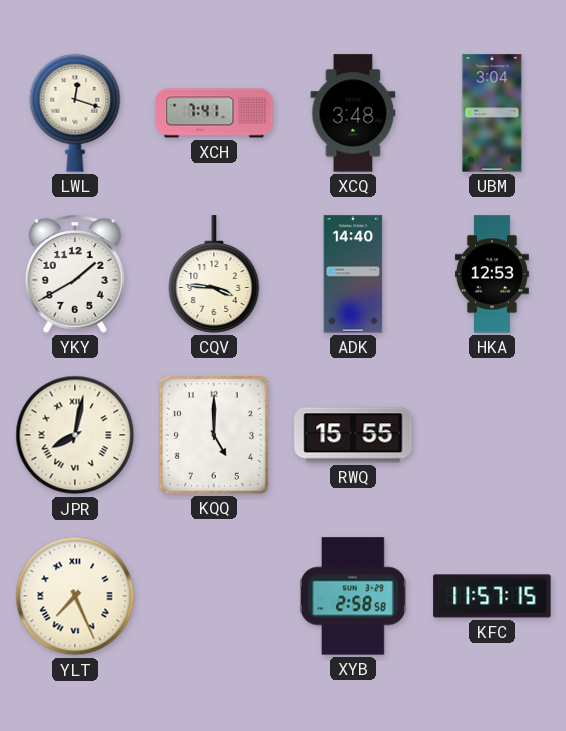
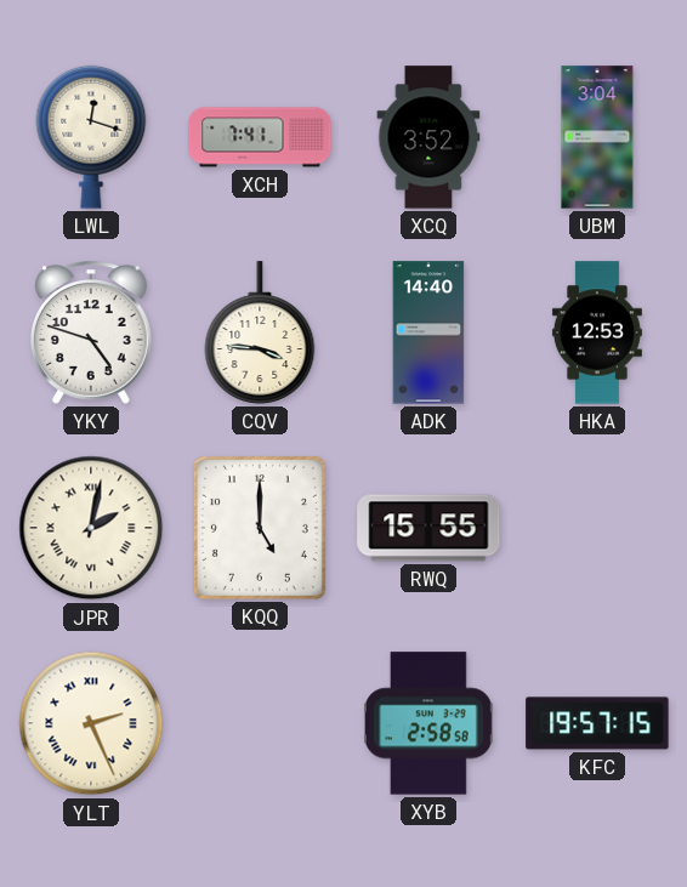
XCQ: 3:48 -> 3:52
YKY: 1:40 -> 4:48
JPR: 8:02 -> 2:02
YLT: 7:26 -> 2:26
KFC: 11:57 -> 19:57
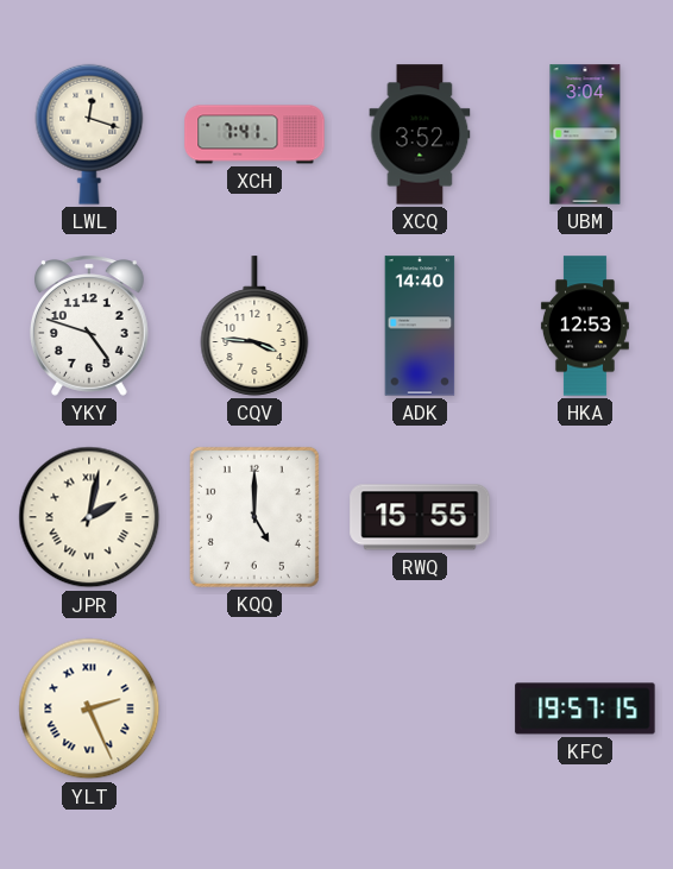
XYB: 2:58 -> none
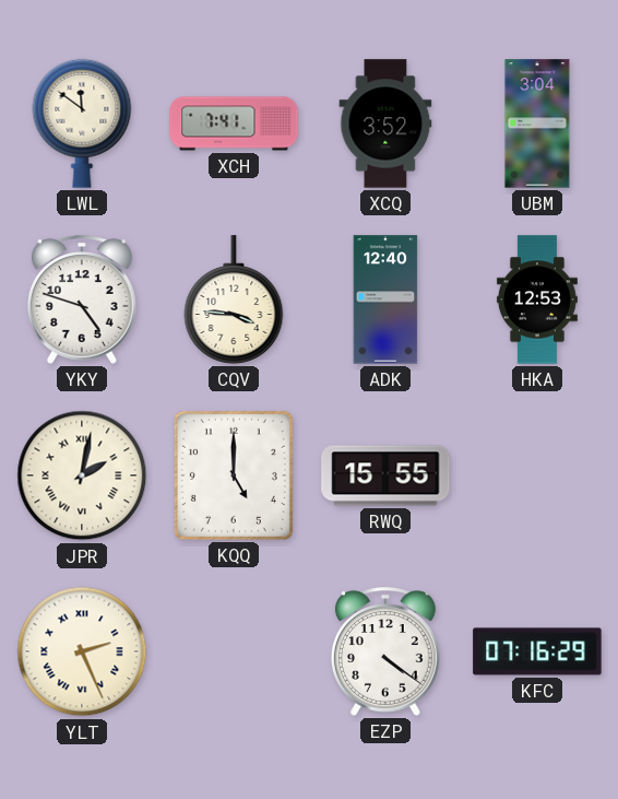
LWL: 12:18 -> 11:51
ADK: 14:40 -> 12:40
EZP: none -> 4:21
KFC: 19:57 -> 07:16
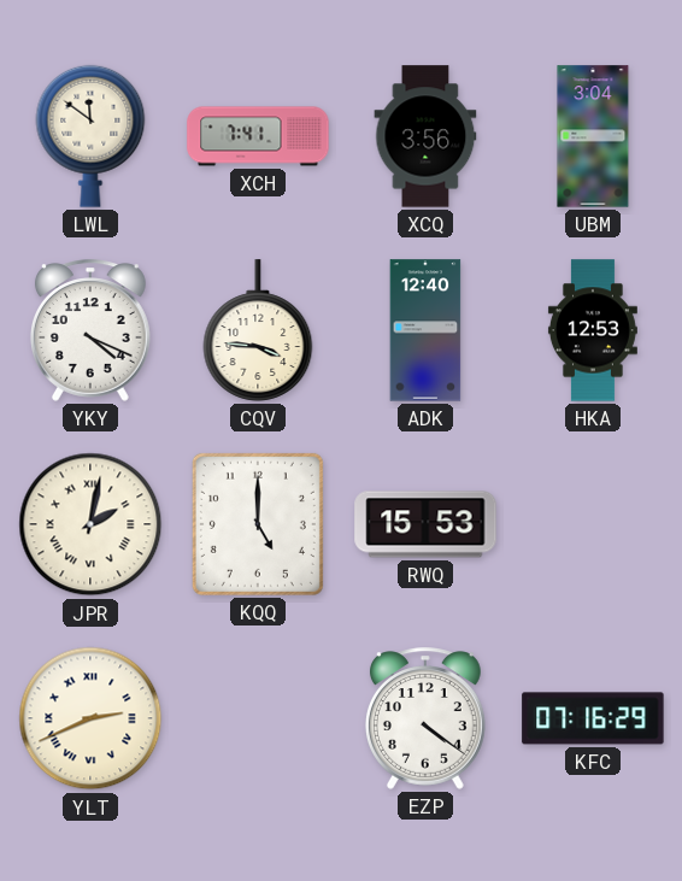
XCQ: 3:52 -> 3:56
YKY: 4:48 -> 4:19
RWQ: 15:55 -> 15:53
YLT: 2:26 -> 2:41
